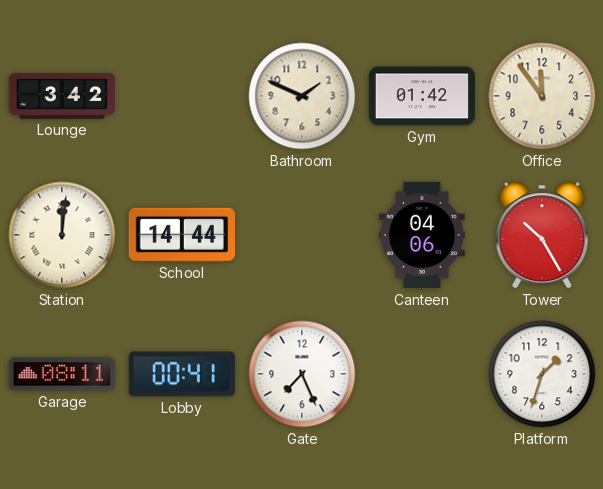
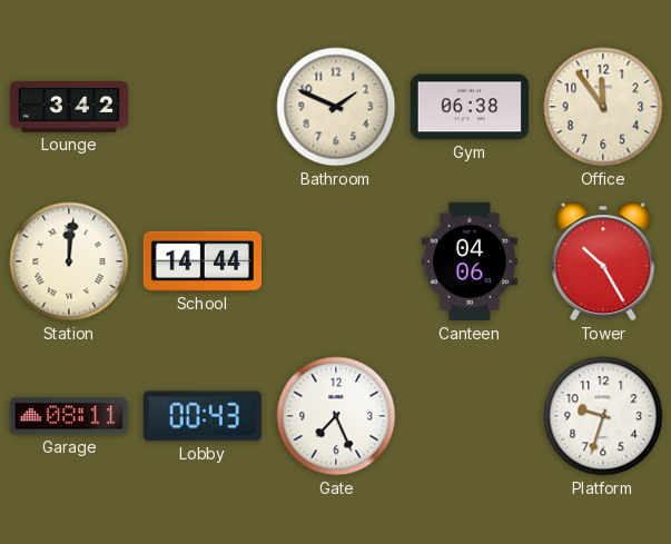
Gym: 01:42 -> 06:38
Lobby: 00:41 -> 00:43
Platform: 1:33 -> 9:33
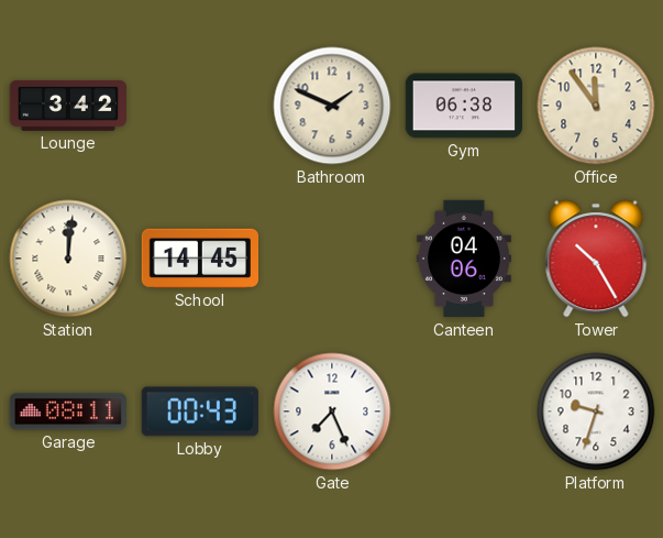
School: 14:44 -> 14:45
